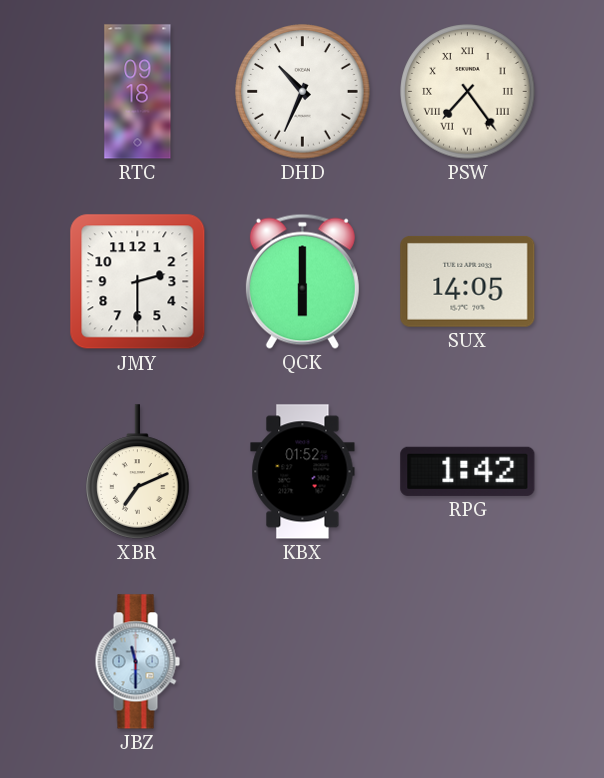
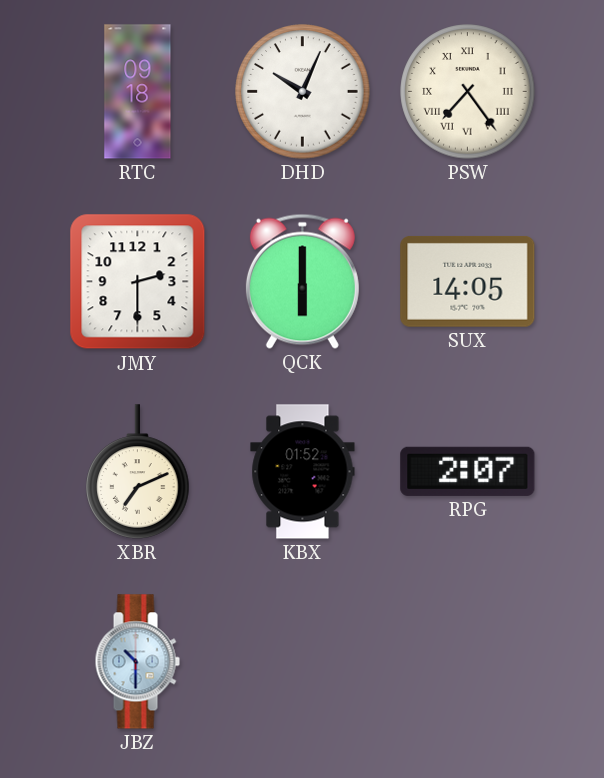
DHD: 10:34 -> 10:04
RPG: 1:42 -> 2:07
JBZ: 11:30 -> 10:30
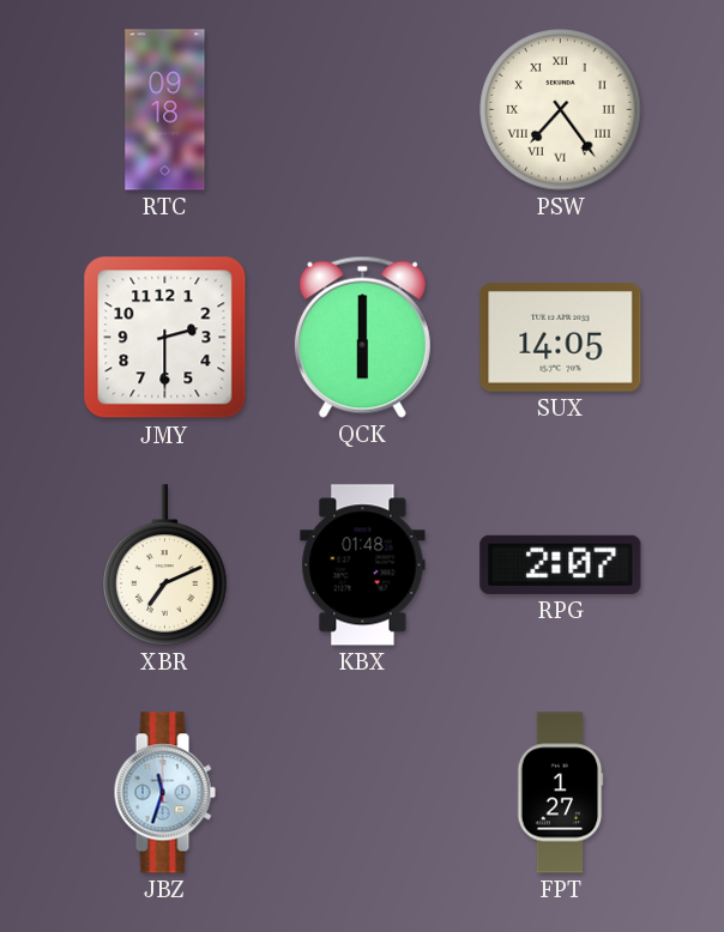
DHD: 10:04 -> none
KBX: 01:52 -> 01:48
JBZ: 10:30 -> 11:33
FPT: none -> 1:27
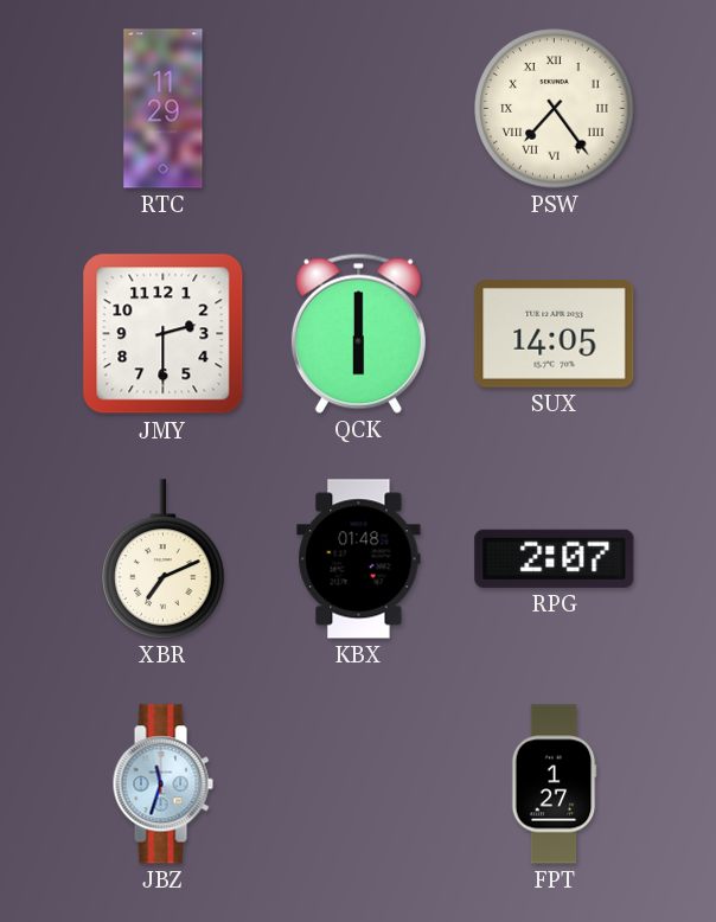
RTC: 09:18 -> 11:29
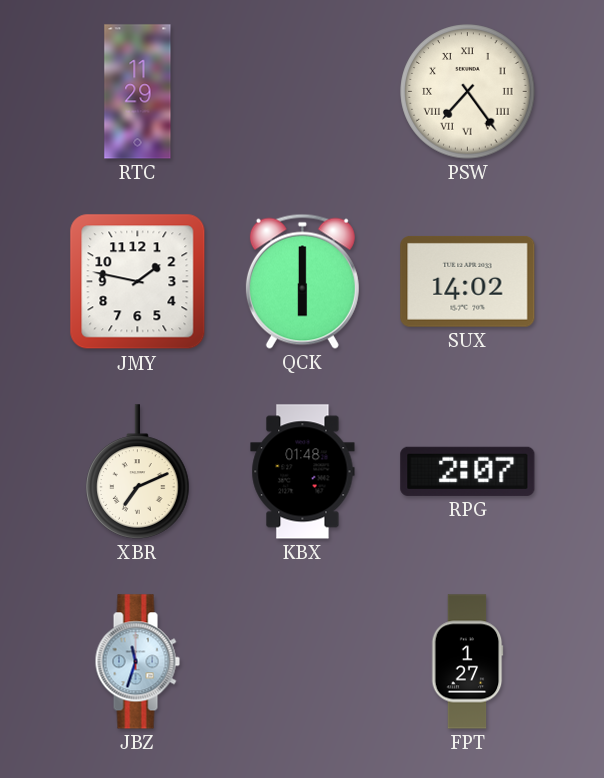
JMY: 2:30 -> 1:47
SUX: 14:05 -> 14:02
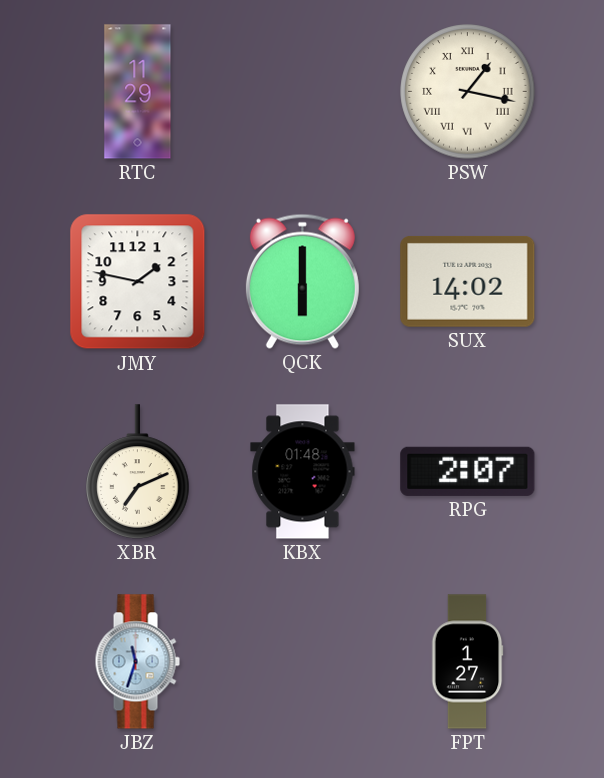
PSW: 7:24 -> 1:17
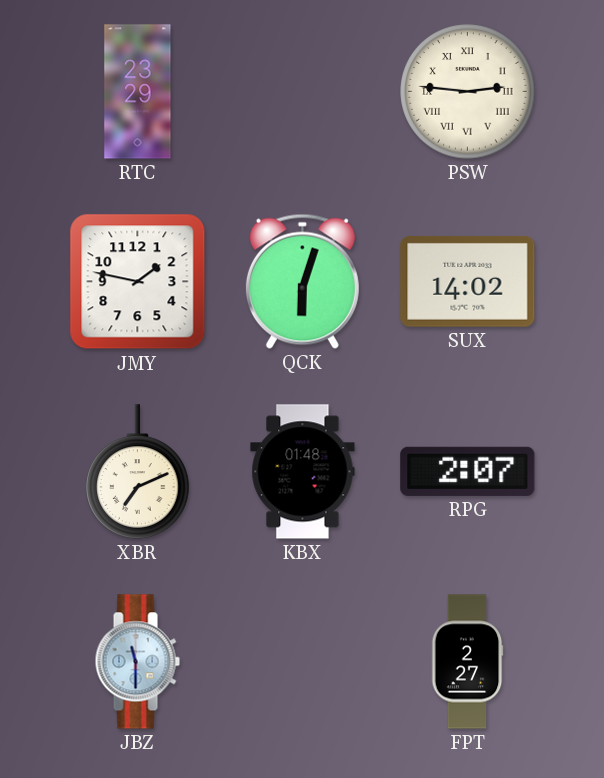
RTC: 11:29 -> 23:29
PSW: 1:17 -> 2:46
QCK: 6:00 -> 6:03
JBZ: 11:33 -> 11:30
FPT: 1:27 -> 2:27
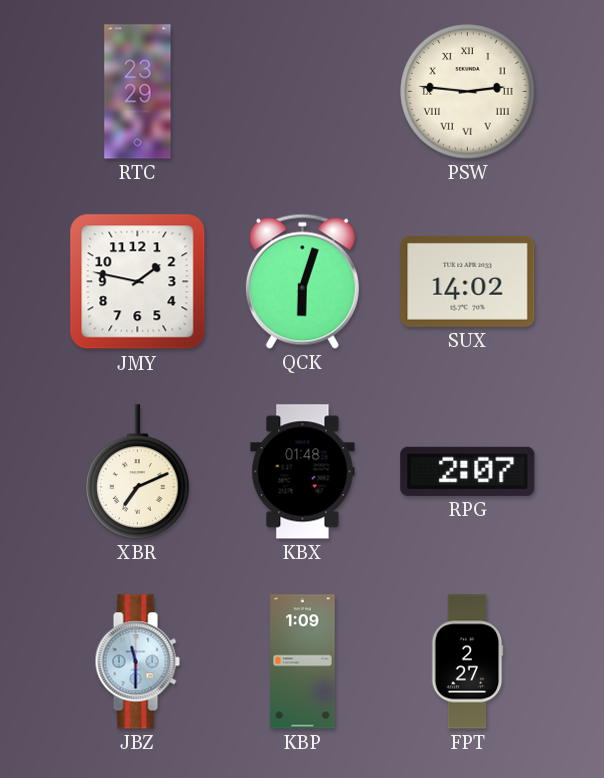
KBP: none -> 1:09
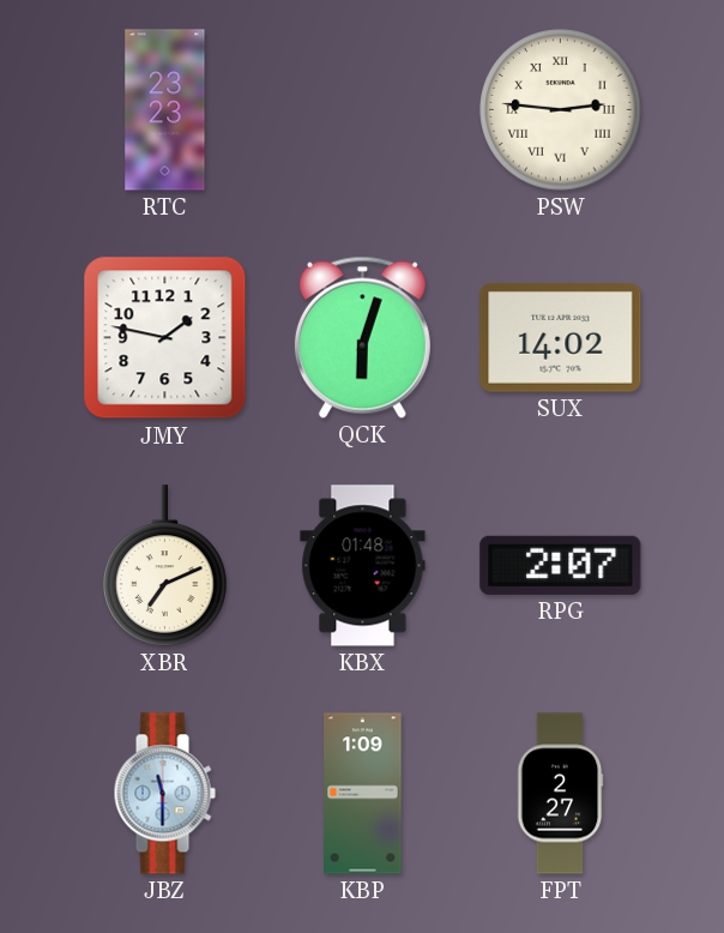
RTC: 23:29 -> 23:23
